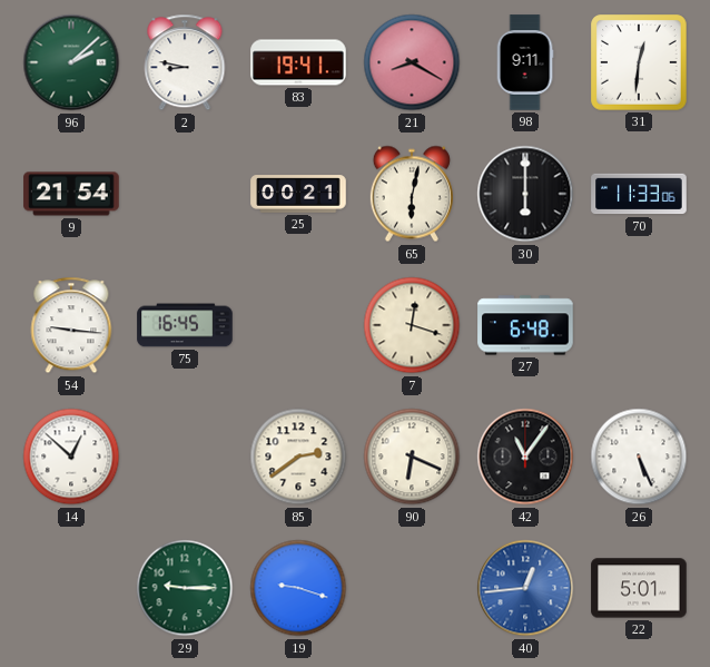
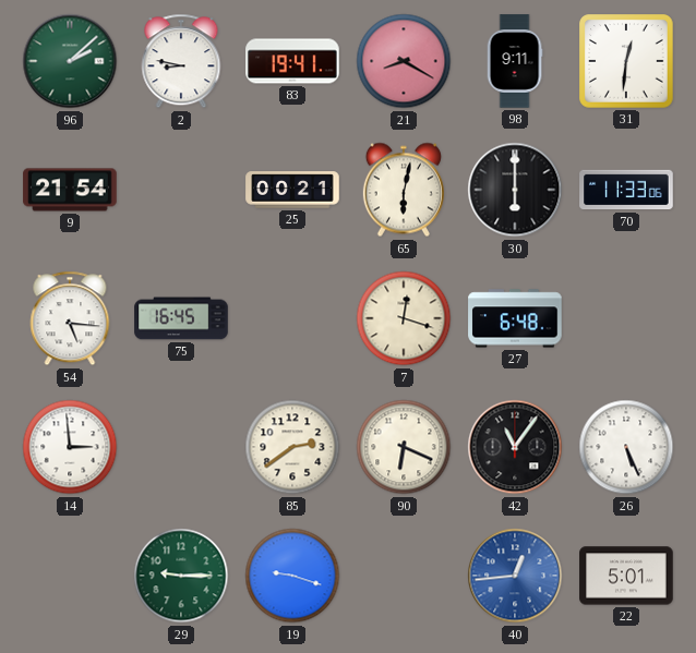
54: 9:16 -> 5:16
14: 12:52 -> 2:59
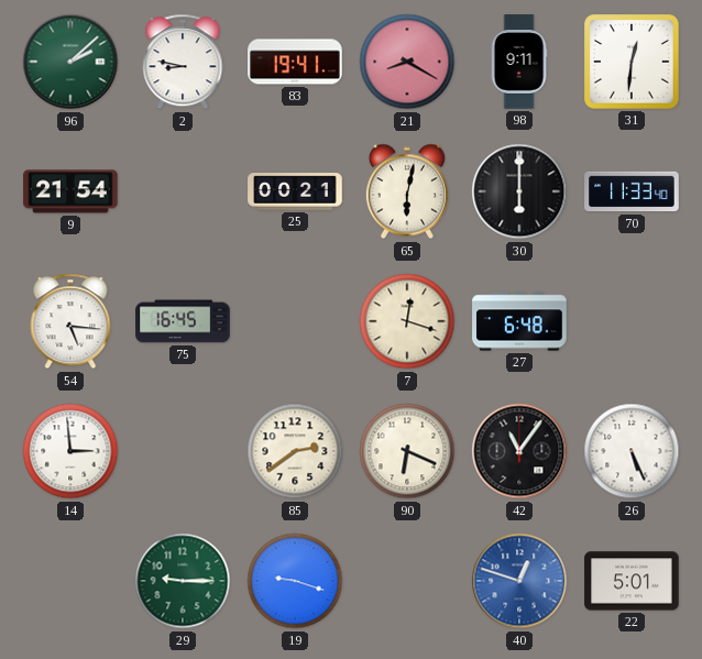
70: 11:33:06 -> 11:33:40
40: 12:44 -> 12:48
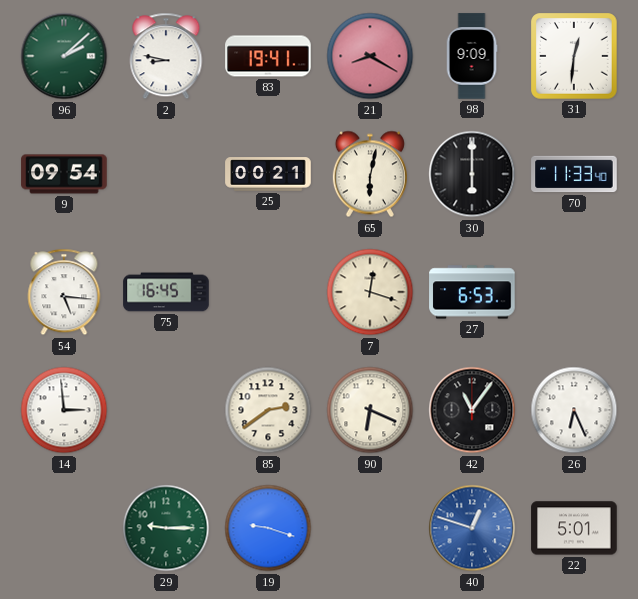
98: 9:11 -> 9:09
9: 21:54 -> 09:54
27: 6:48 -> 6:53
26: 5:26 -> 6:26
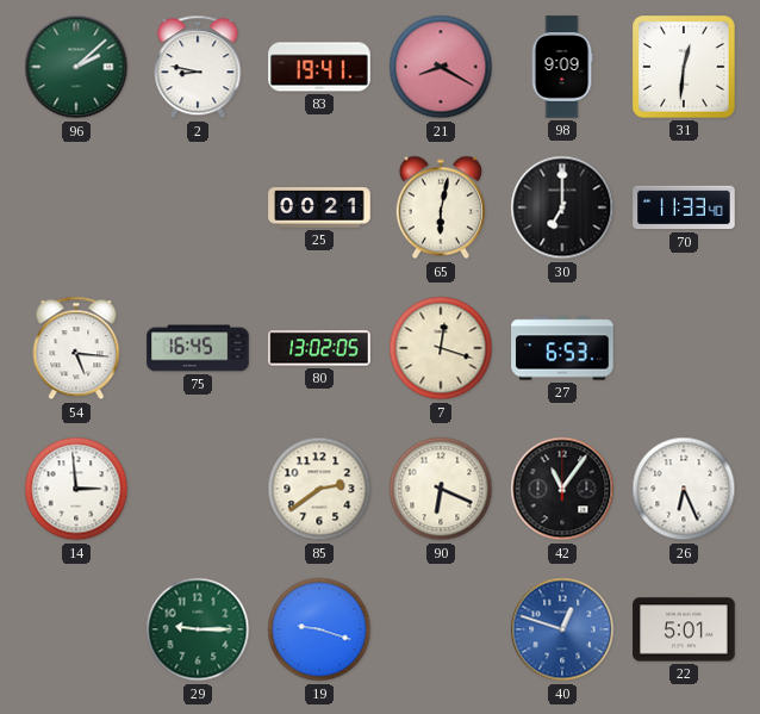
9: 09:54 -> none
30: 6:00 -> 7:00
80: none -> 13:02
